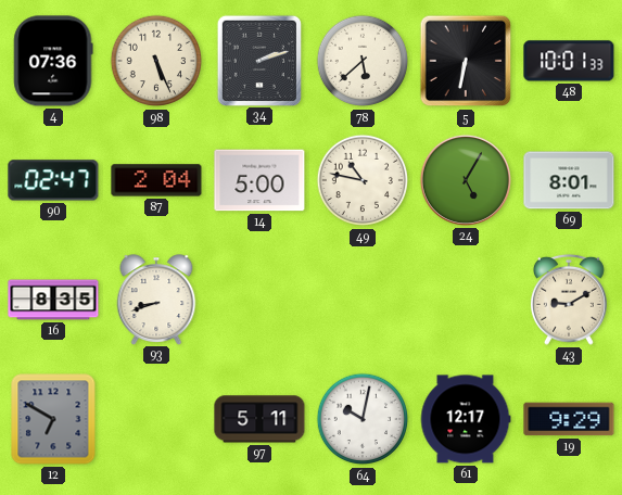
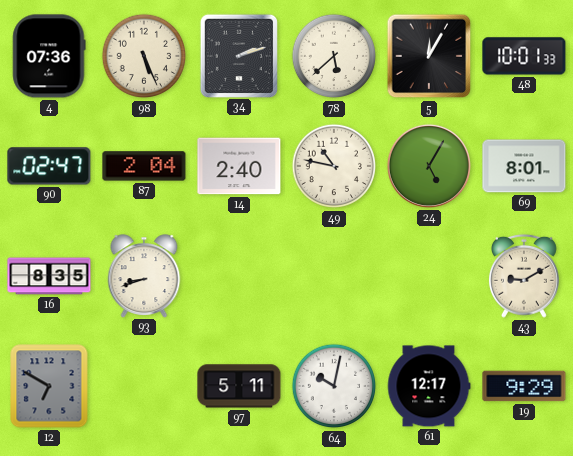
5: 6:32 -> 12:05
14: 5:00 -> 2:40
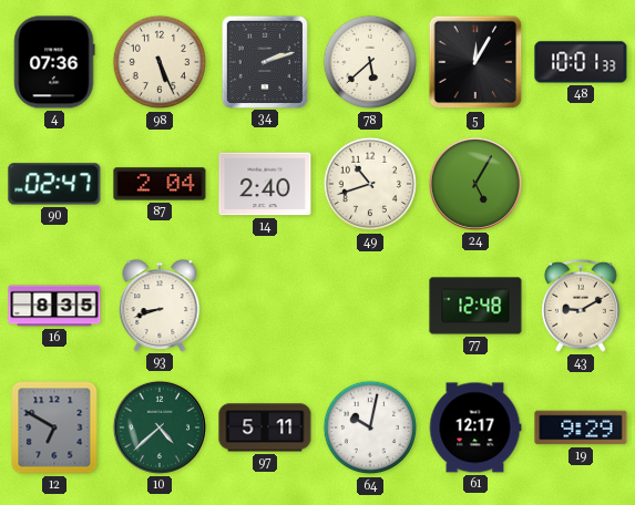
49: 10:47 -> 10:42
69: 8:01 -> none
77: none -> 12:48
10: none -> 4:38
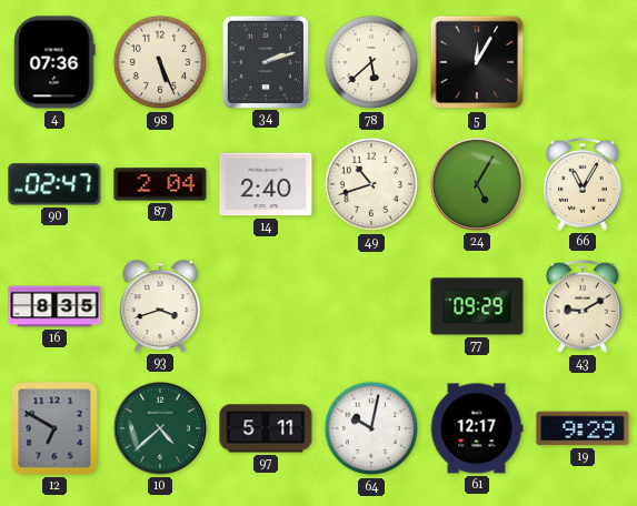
48: 10:01 -> none
66: none -> 11:05
93: 8:42 -> 3:42
77: 12:48 -> 09:29
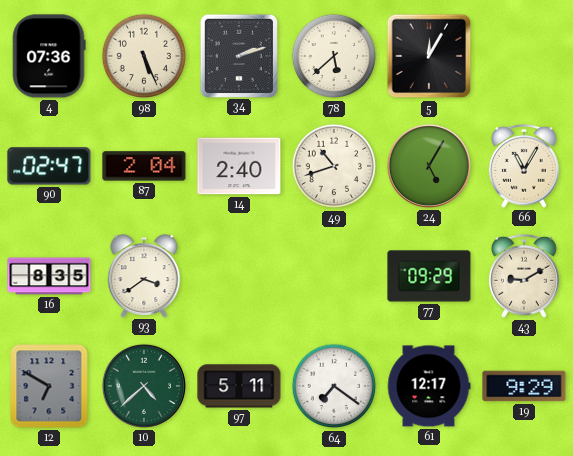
93: 3:42 -> 3:39
64: 10:02 -> 7:21
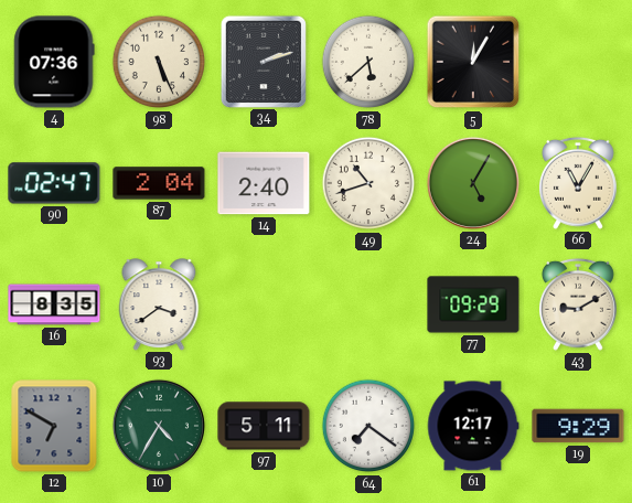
10: 4:38 -> 4:35
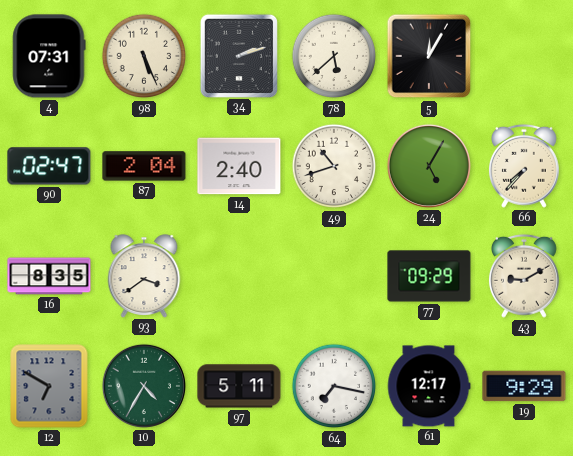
4: 07:36 -> 07:31
66: 11:05 -> 7:37
64: 7:21 -> 7:17
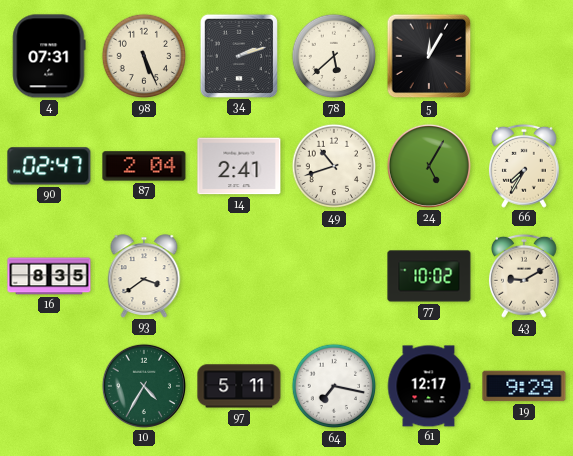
14: 2:40 -> 2:41
66: 7:37 -> 7:35
77: 09:29 -> 10:02
12: 6:50 -> none
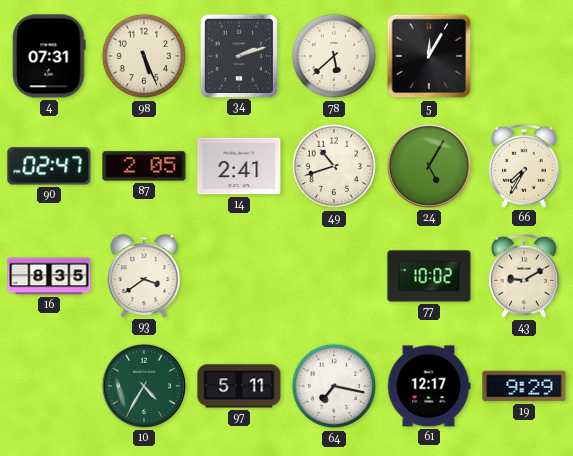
87: 2:04 -> 2:05
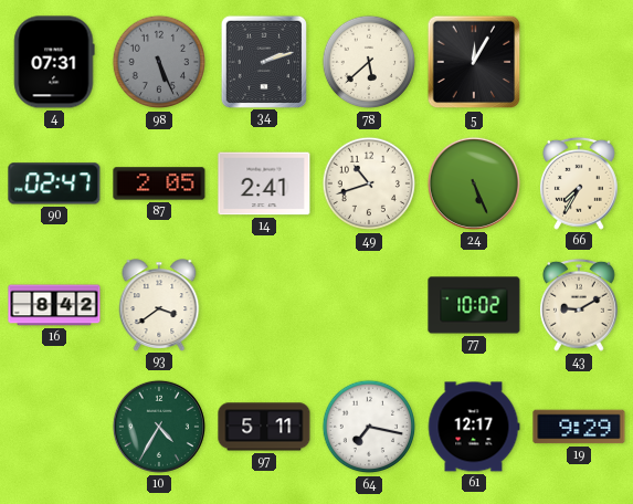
98 dial: cream -> grey
24: 5:05 -> 5:26
16: 8:35 -> 8:42
